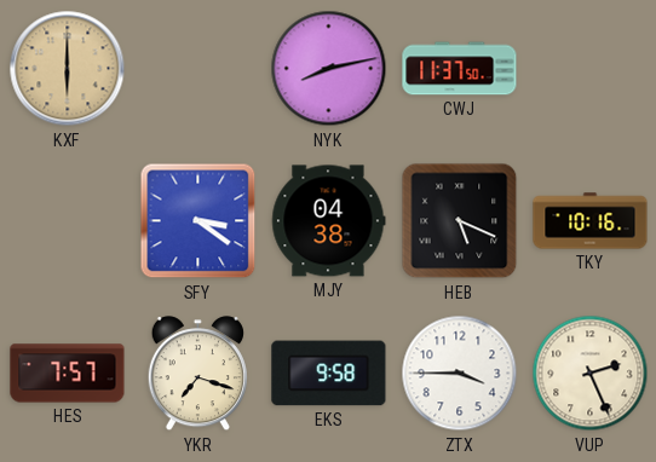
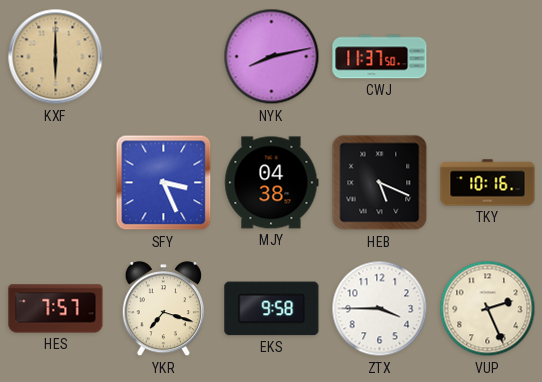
SFY: 3:21 -> 3:26
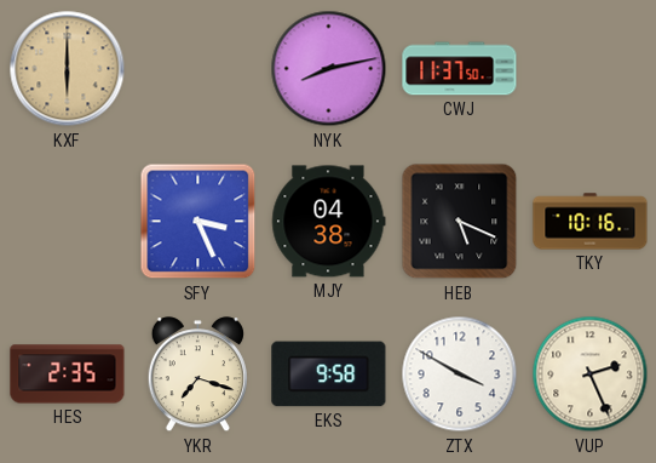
HES: 7:57 -> 2:35
ZTX: 3:45 -> 3:50
